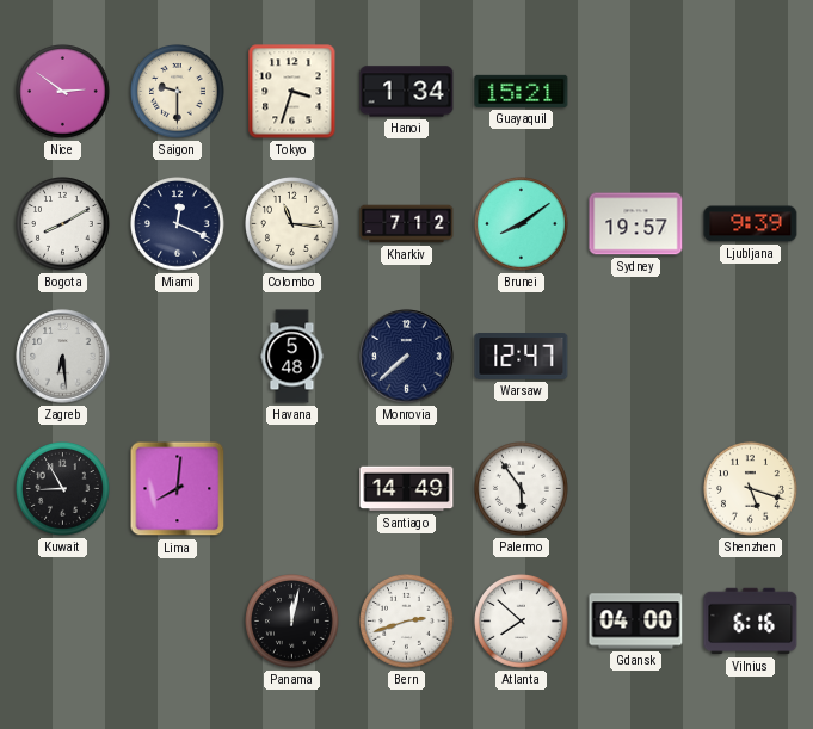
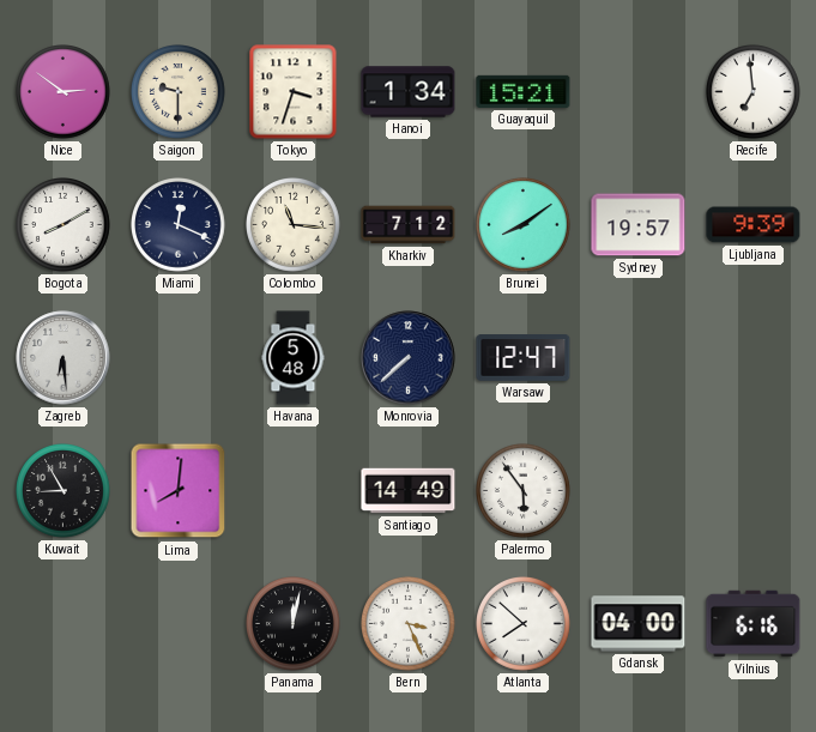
Recife: none -> 6:59
Shenzhen: 5:18 -> none
Bern: 2:42 -> 3:26
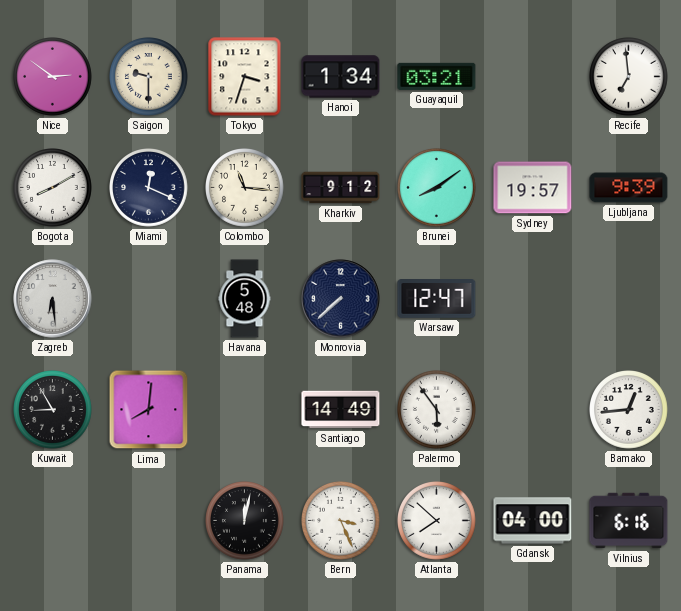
Guayaquil: 15:21 -> 03:21
Kharkiv: 7:12 -> 9:12
Bamako: none -> 12:44
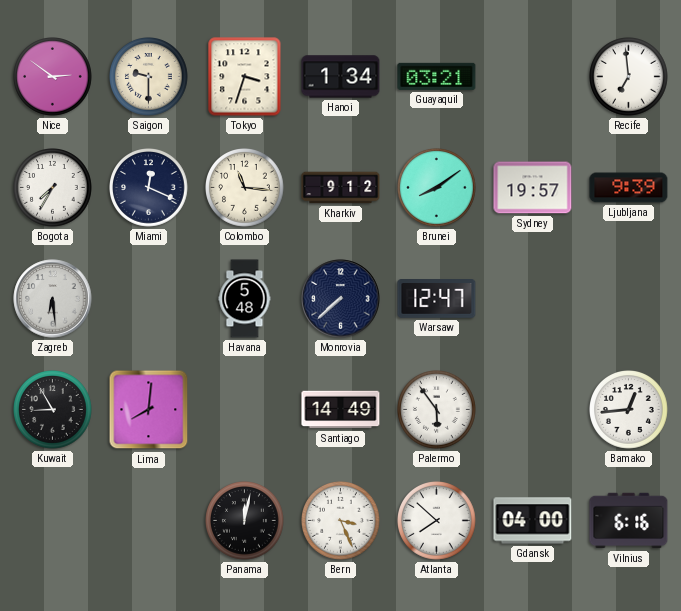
Bogota: 8:10 -> 7:35
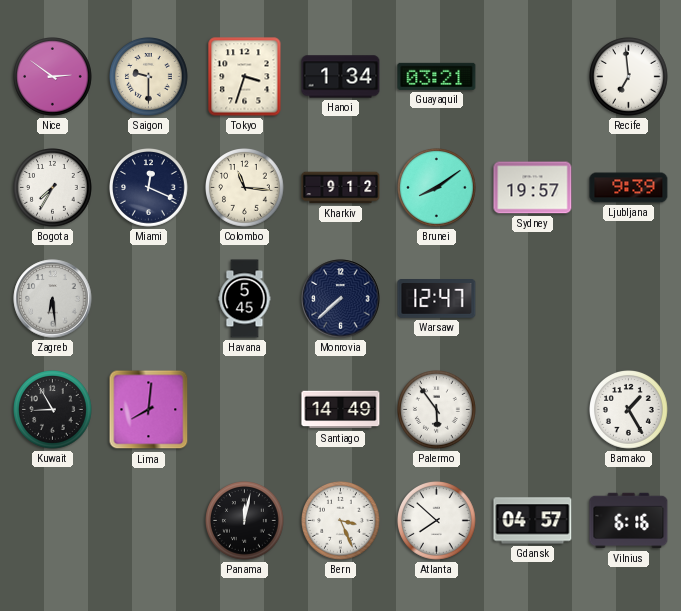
Havana: 5:48 -> 5:45
Bamako: 12:44 -> 1:25
Gdansk: 04:00 -> 04:57
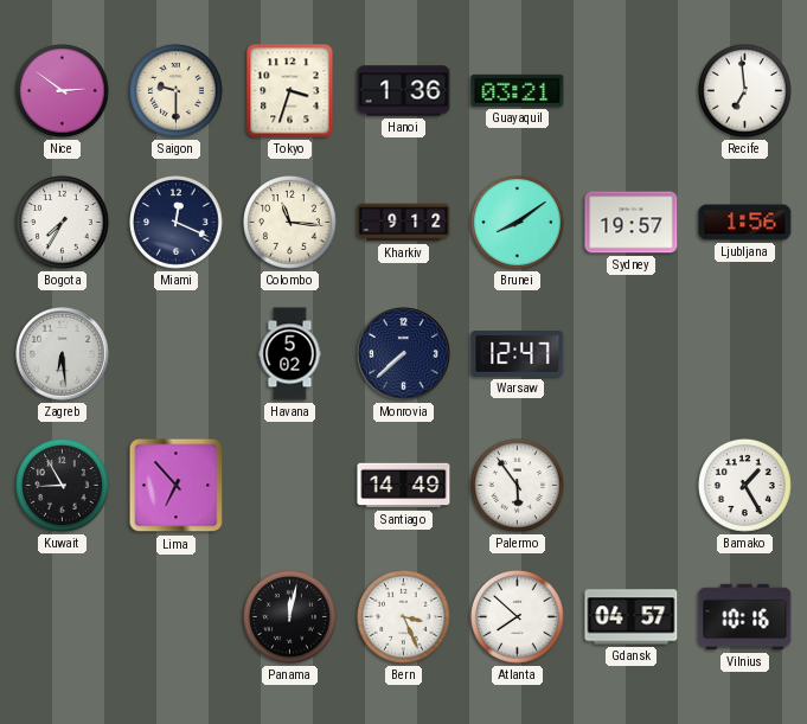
Hanoi: 1:34 -> 1:36
Ljubljana: 9:39 -> 1:56
Havana: 5:45 -> 5:02
Lima: 8:01 -> 6:53
Vilnius: 6:16 -> 10:16
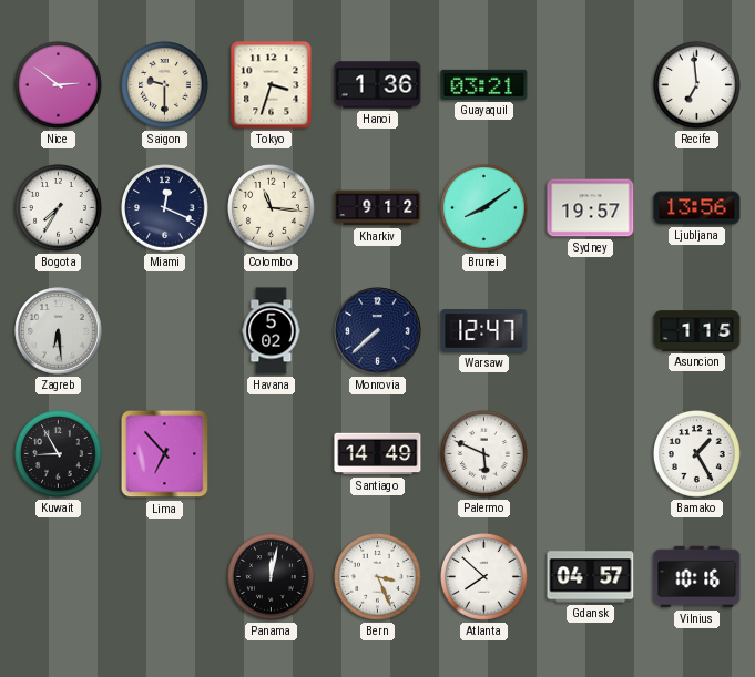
Ljubljana: 1:56 -> 13:56
Asuncion: none -> 1:15
Palermo: 5:54 -> 5:49
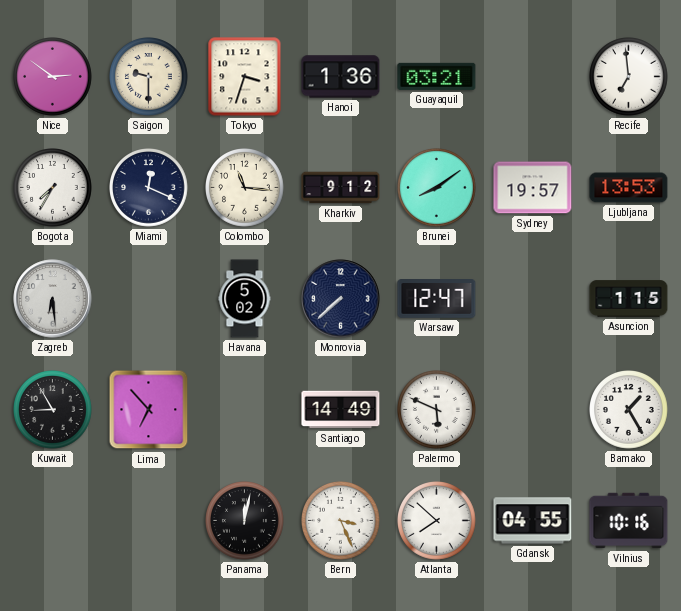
Ljubljana: 13:56 -> 13:53
Gdansk: 04:57 -> 04:55
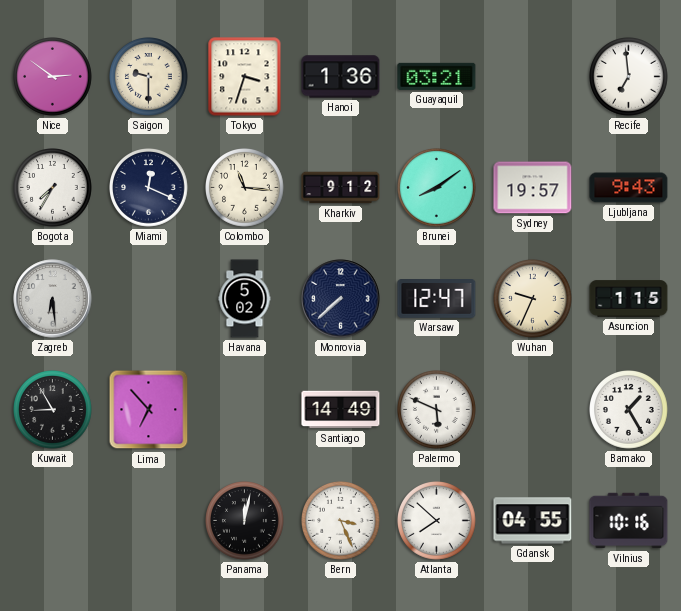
Ljubljana: 13:53 -> 9:43
Wuhan: none -> 9:34
